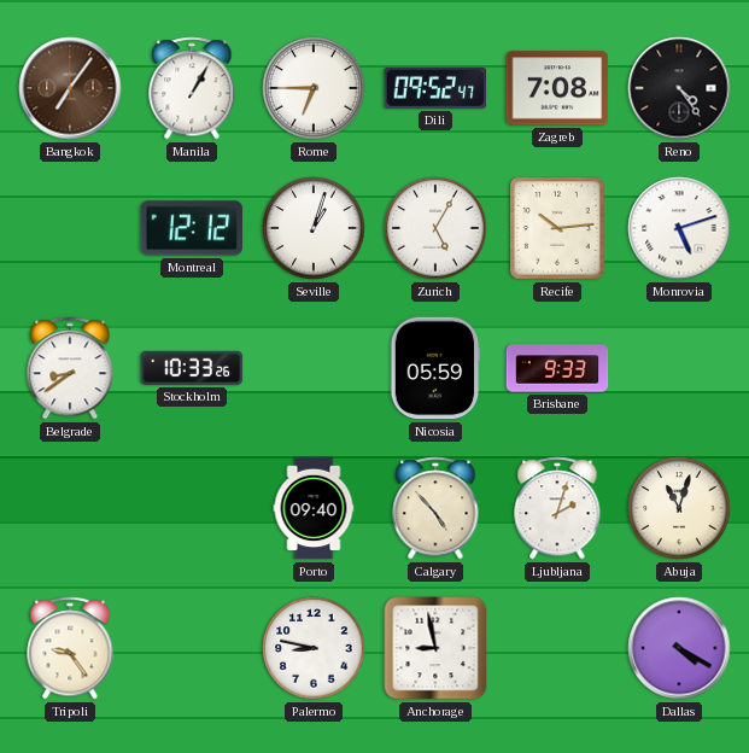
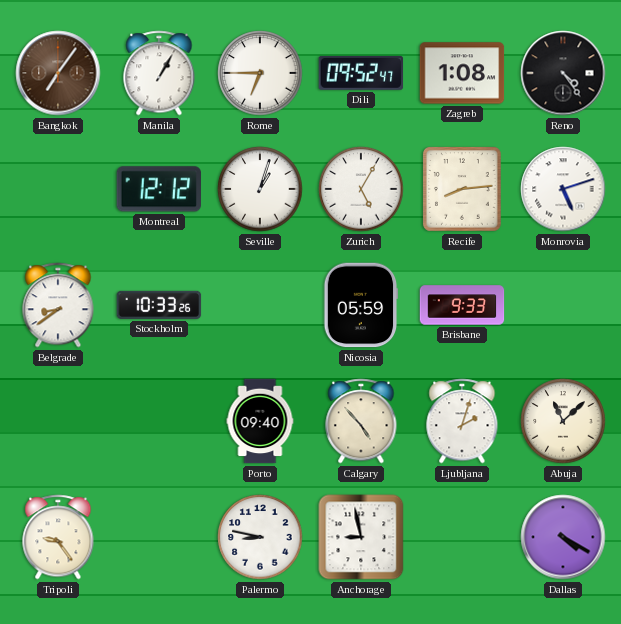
Zagreb: 7:08 -> 1:08
Recife: 10:14 -> 8:14
Abuja: 11:03 -> 11:08
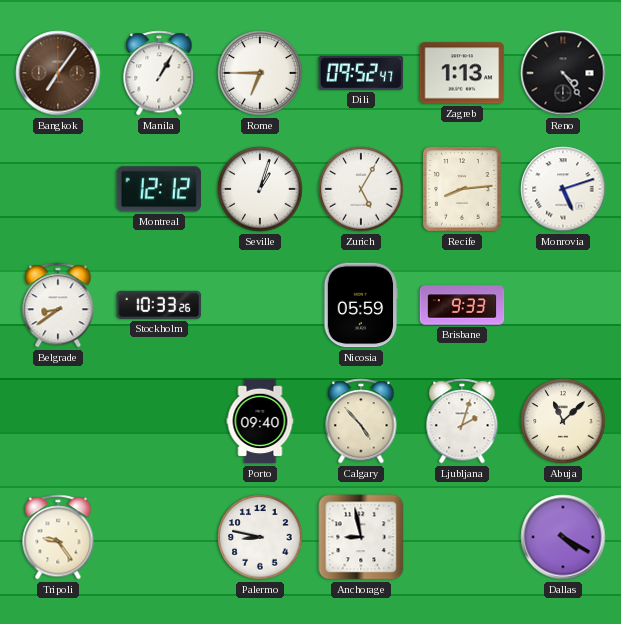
Zagreb: 1:08 -> 1:13
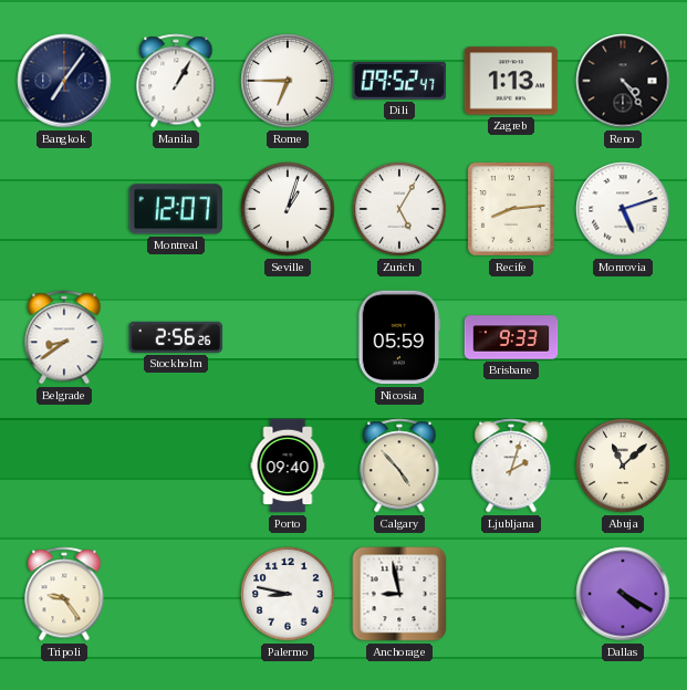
Bangkok dial: brown -> navy
Montreal: 12:12 -> 12:07
Stockholm: 10:33 -> 2:56
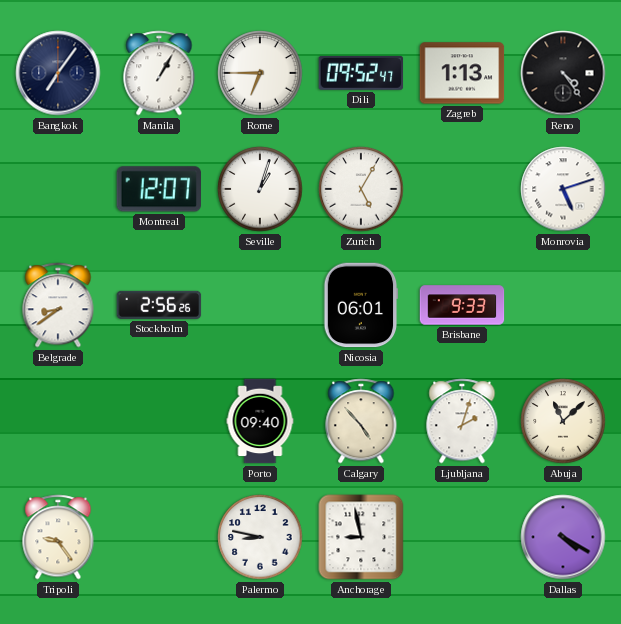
Recife: 8:14 -> none
Nicosia: 05:59 -> 06:01
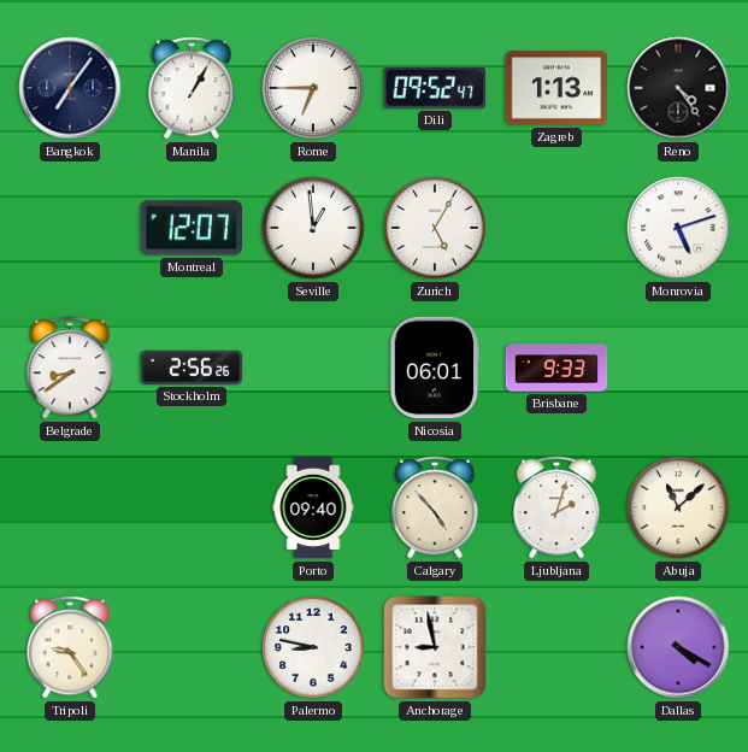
Seville: 1:03 -> 12:59
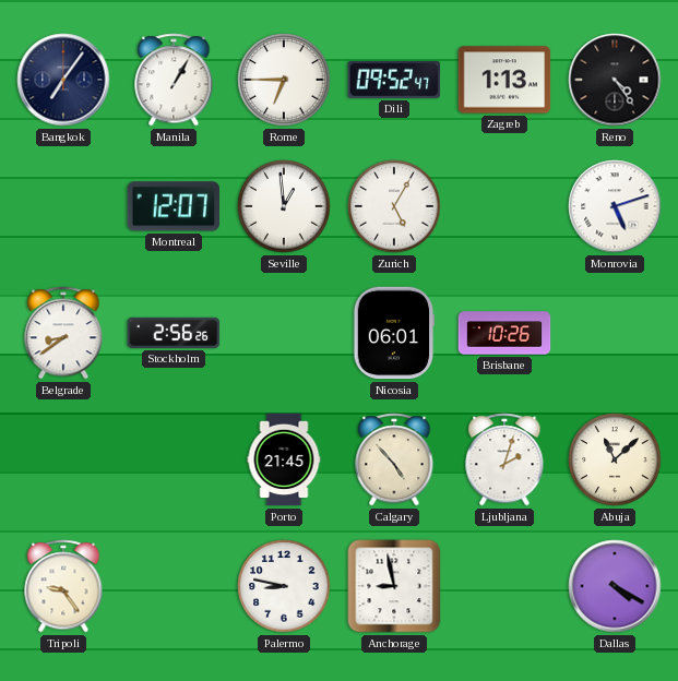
Brisbane: 9:33 -> 10:26
Porto: 09:40 -> 21:45
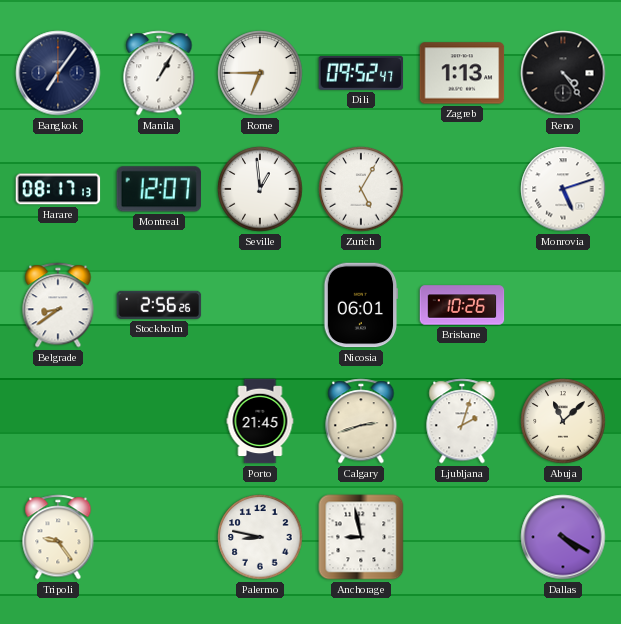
Harare: none -> 08:17
Calgary: 4:53 -> 2:42
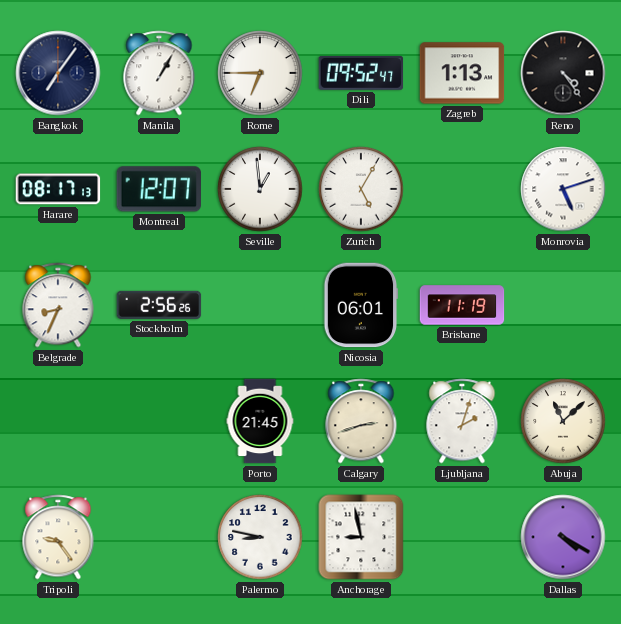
Belgrade: 8:39 -> 8:34
Brisbane: 10:26 -> 11:19
